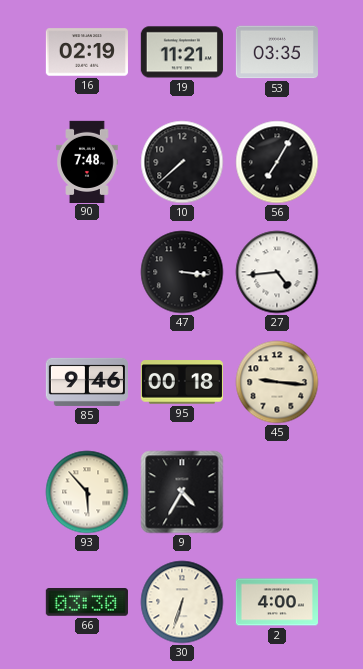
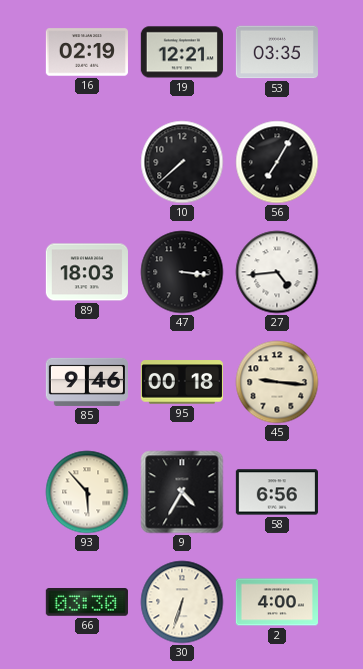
19: 11:21 -> 12:21
90: 7:48 -> none
89: none -> 18:03
58: none -> 6:56
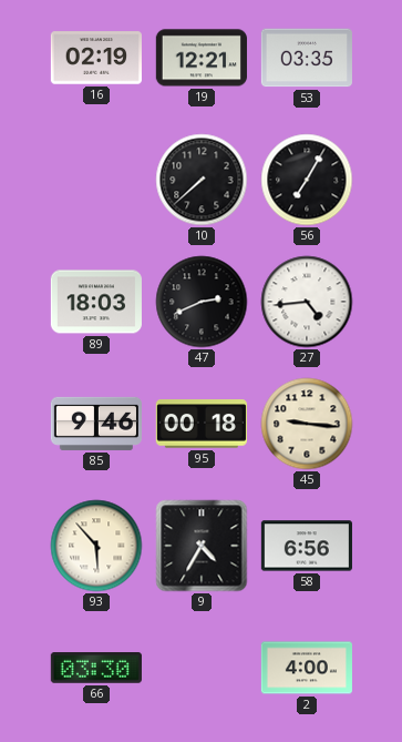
47: 3:16 -> 2:41
30: 6:33 -> none
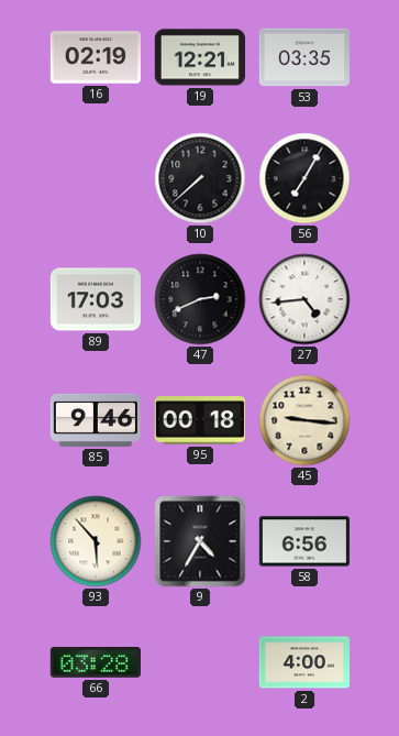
89: 18:03 -> 17:03
66: 03:30 -> 03:28
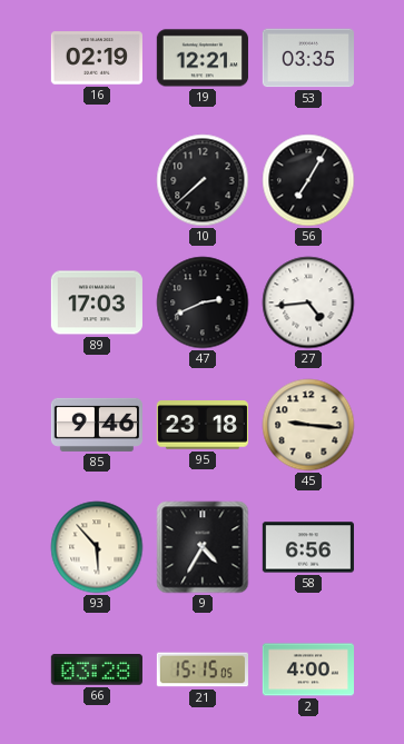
95: 00:18 -> 23:18
21: none -> 15:15
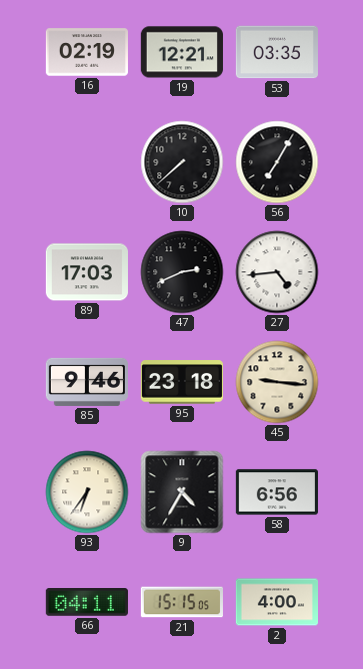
93: 5:53 -> 6:36
66: 03:28 -> 04:11
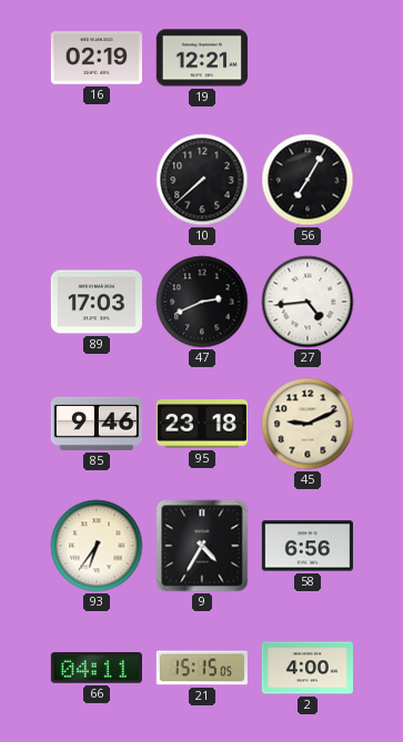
53: 03:35 -> none
45: 9:16 -> 9:11
